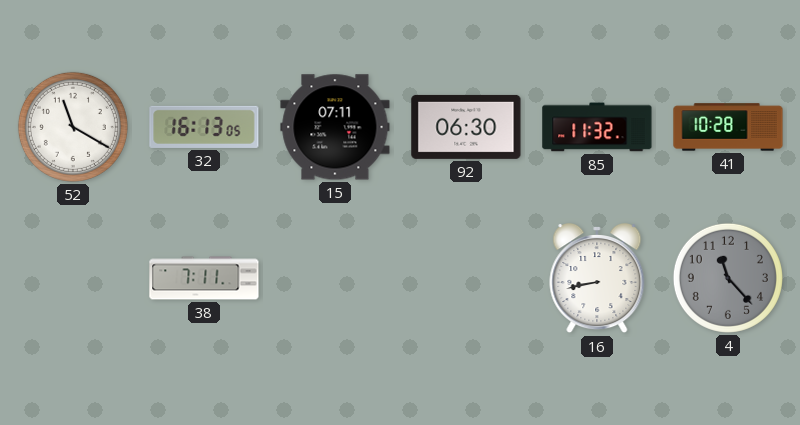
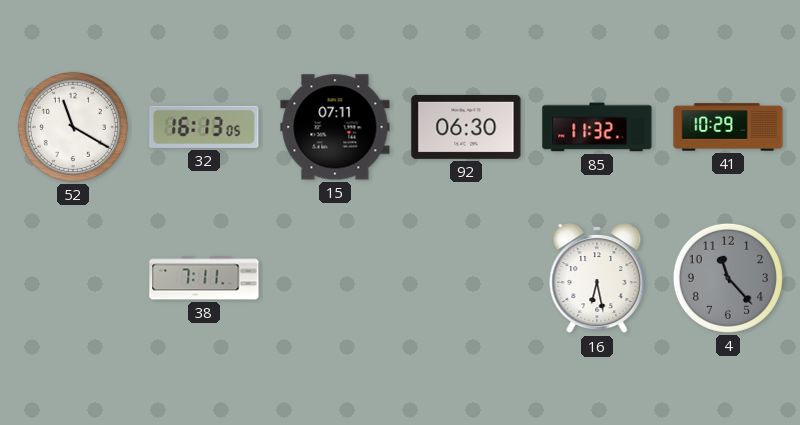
41: 10:28 -> 10:29
16: 8:43 -> 6:28
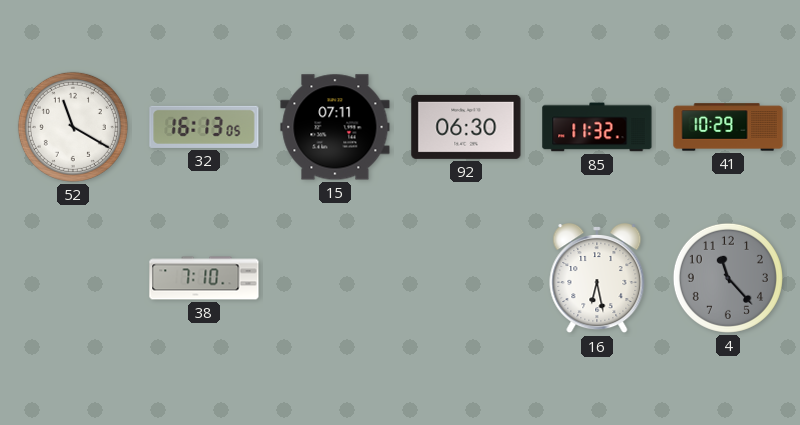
38: 7:11 -> 7:10
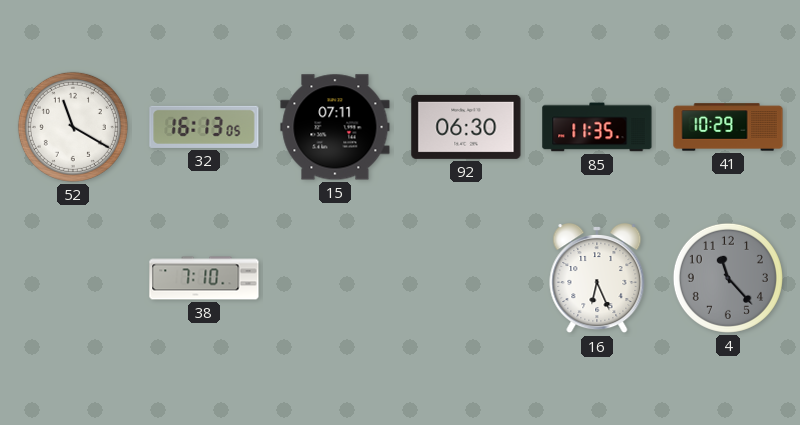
85: 11:32 -> 11:35
16: 6:28 -> 6:26
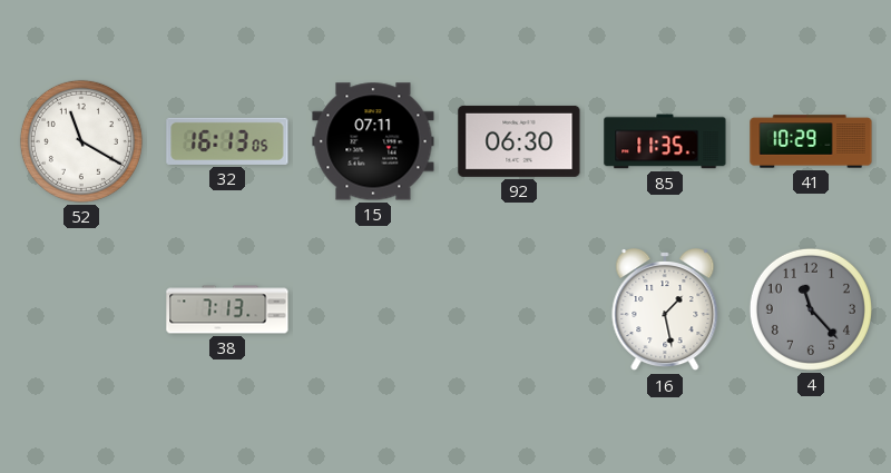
38: 7:10 -> 7:13
16: 6:26 -> 1:28
